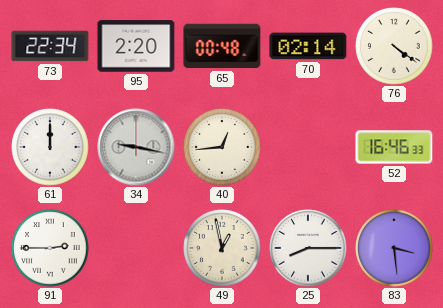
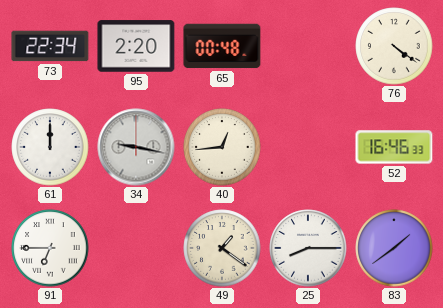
70: 02:14 -> none
91: 2:45 -> 6:45
49: 12:58 -> 1:21
83: 3:29 -> 1:39
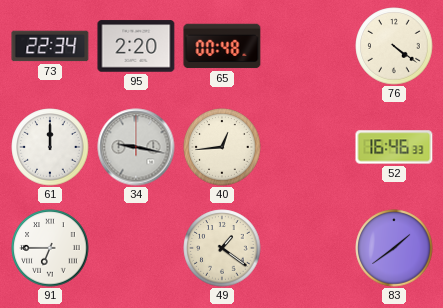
25: 8:15 -> none
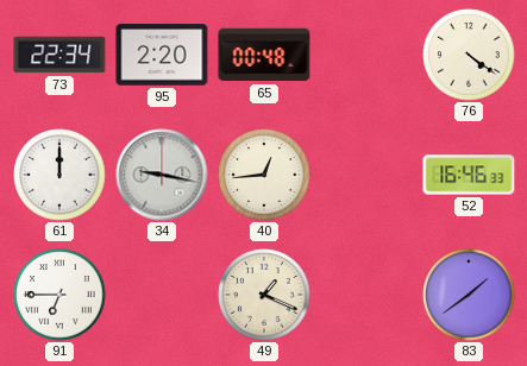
49: 1:21 -> 1:19
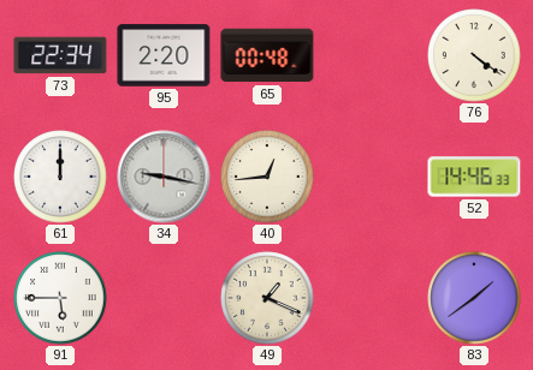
52: 16:46 -> 14:46
91: 6:45 -> 5:45
